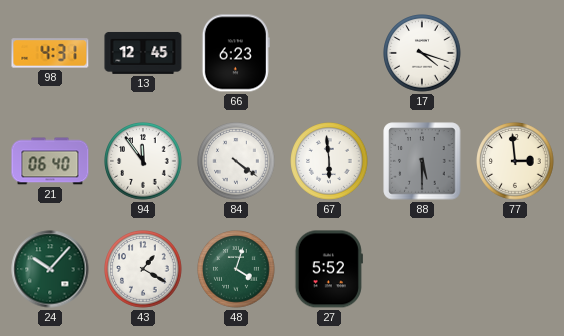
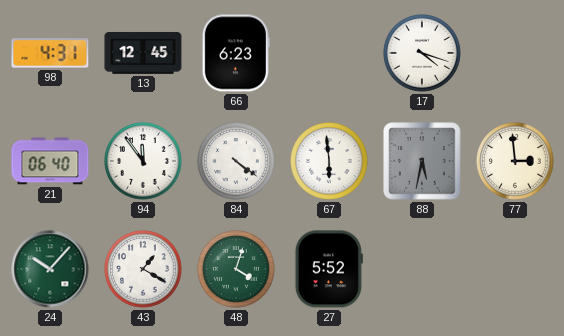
88: 5:30 -> 5:32
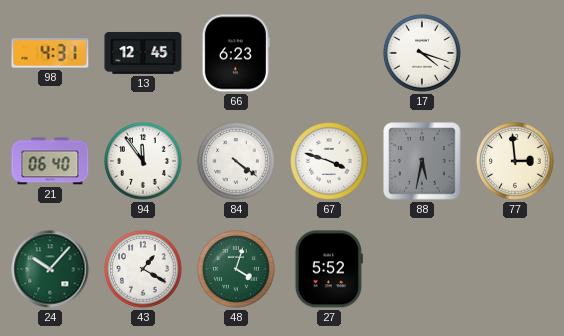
67: 5:59 -> 3:48
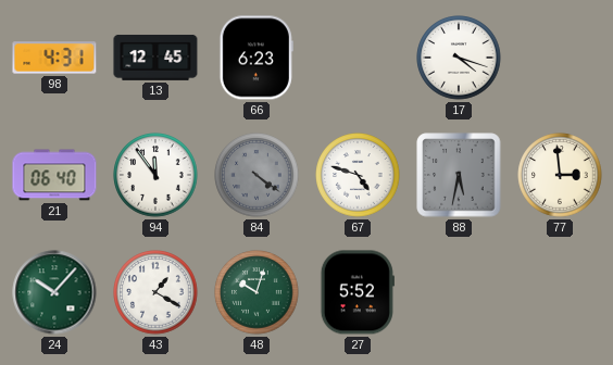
84 dial: white -> grey
67: 3:48 -> 4:48
48: 4:03 -> 10:03
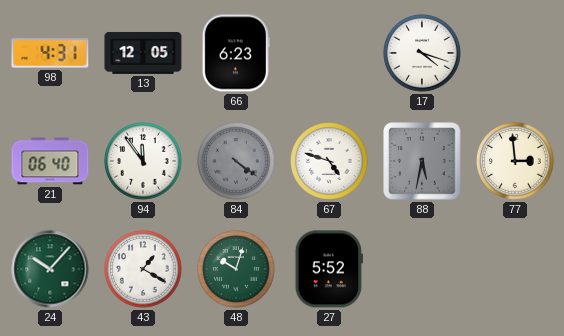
13: 12:45 -> 12:05
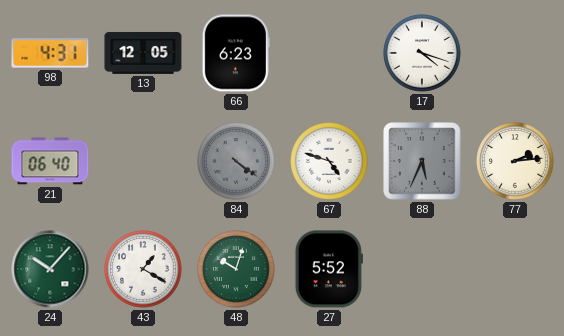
94: 11:54 -> none
88: 5:32 -> 5:34
77: 2:59 -> 2:14
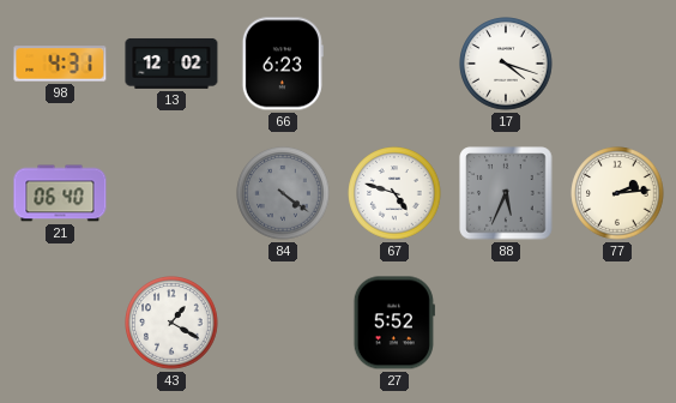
13: 12:05 -> 12:02
24: 10:07 -> none
48: 10:03 -> none
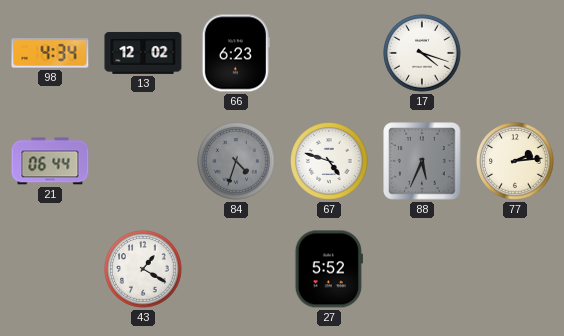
98: 4:31 -> 4:34
21: 06:40 -> 06:44
84: 4:21 -> 4:33
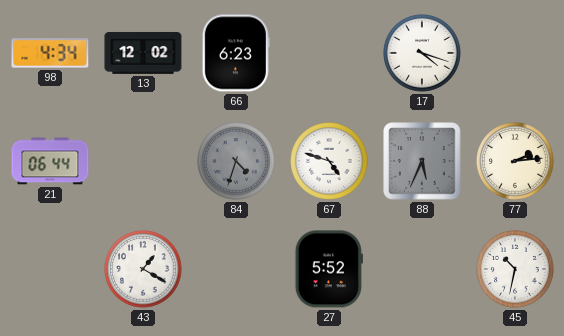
45: none -> 10:32
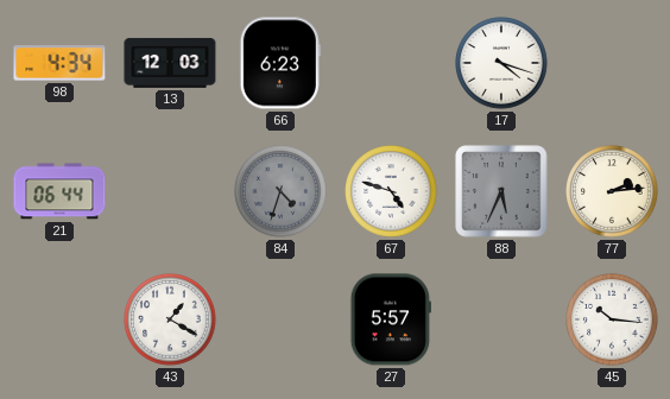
13: 12:02 -> 12:03
27: 5:52 -> 5:57
45: 10:32 -> 10:16
